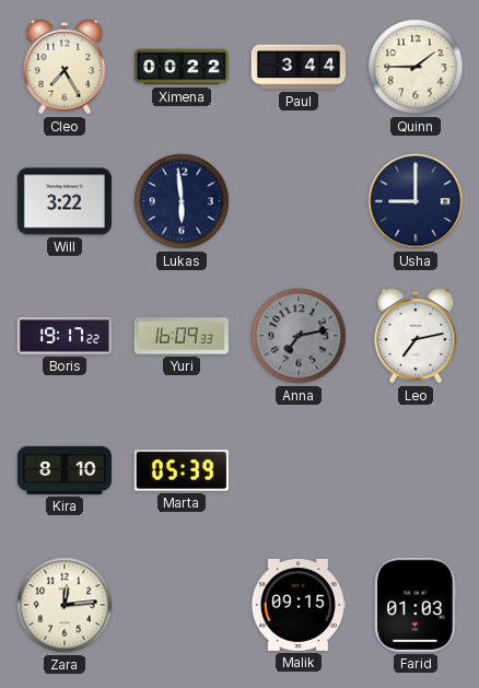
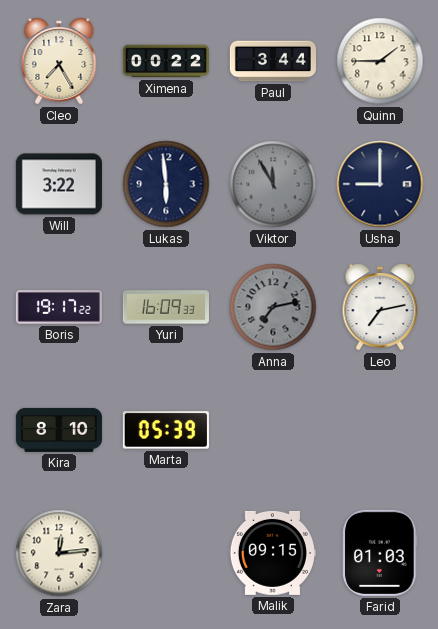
Viktor: none -> 11:55
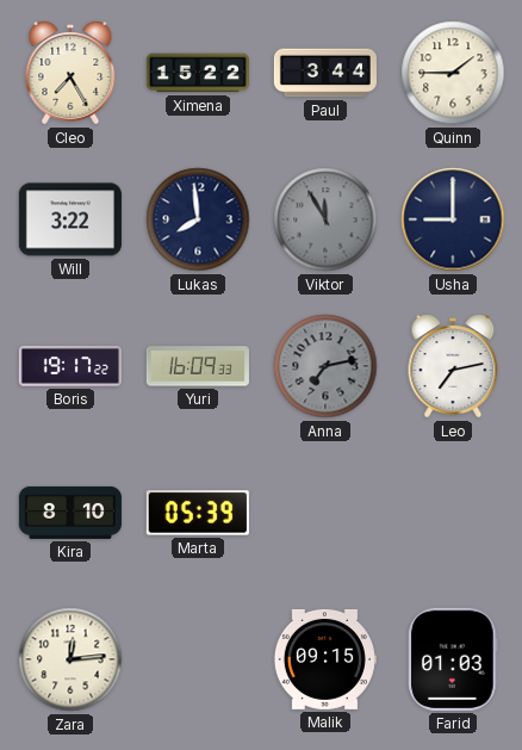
Ximena: 00:22 -> 15:22
Lukas: 5:59 -> 7:59
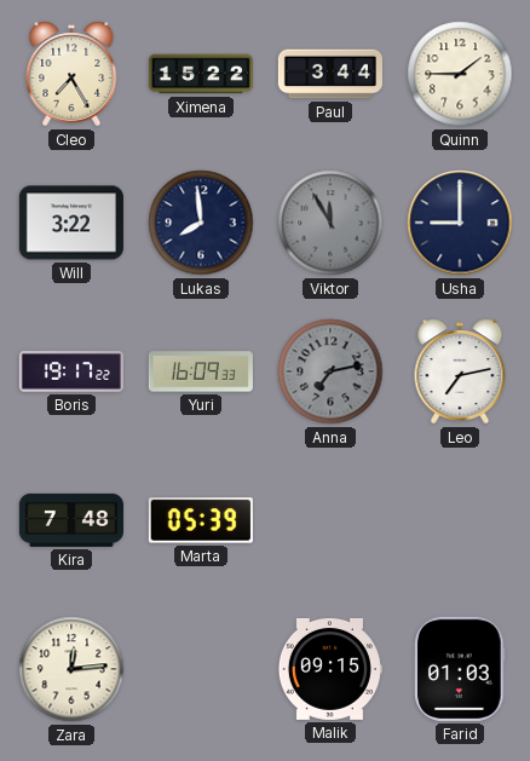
Kira: 8:10 -> 7:48
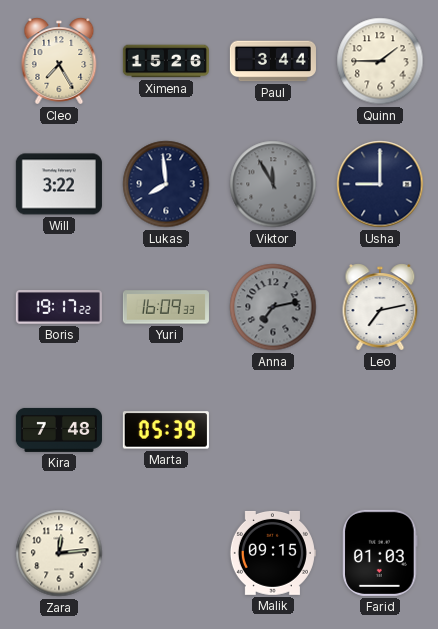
Ximena: 15:22 -> 15:26
